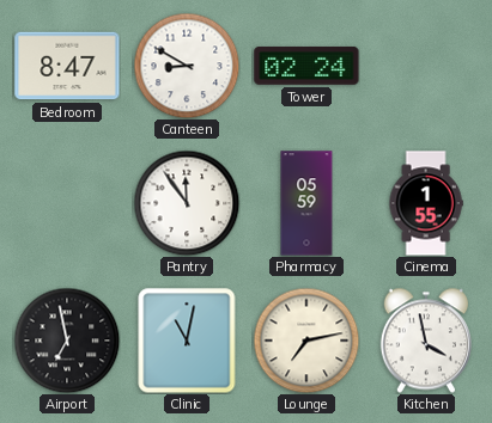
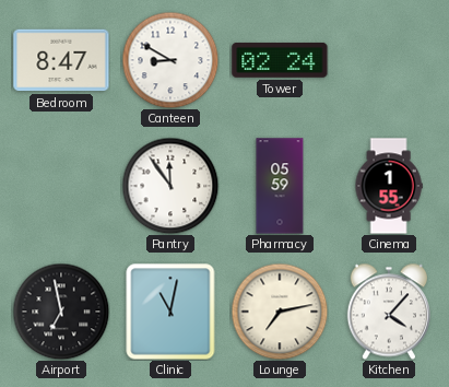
Kitchen: 3:58 -> 4:07
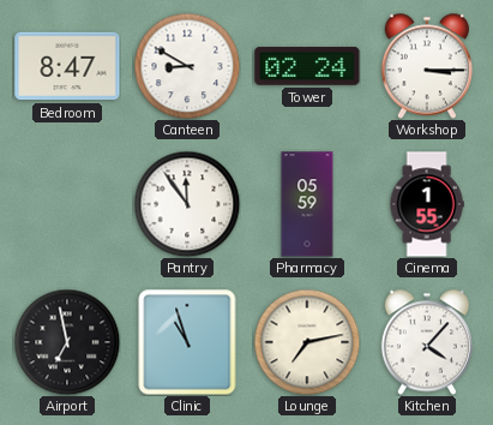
Workshop: none -> 3:15
Clinic: 11:02 -> 10:57
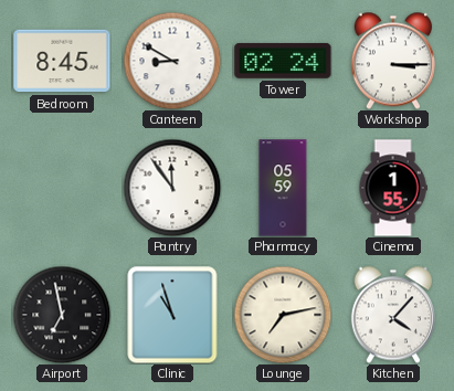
Bedroom: 8:47 -> 8:45
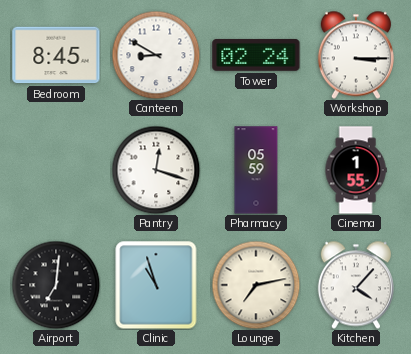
Pantry: 11:54 -> 12:18
Airport: 6:58 -> 7:01
